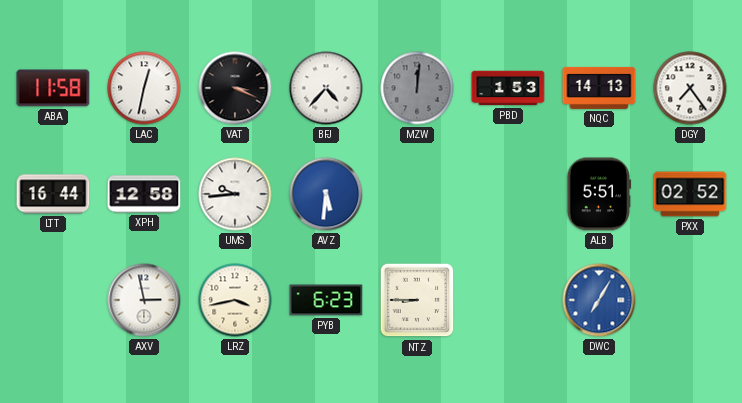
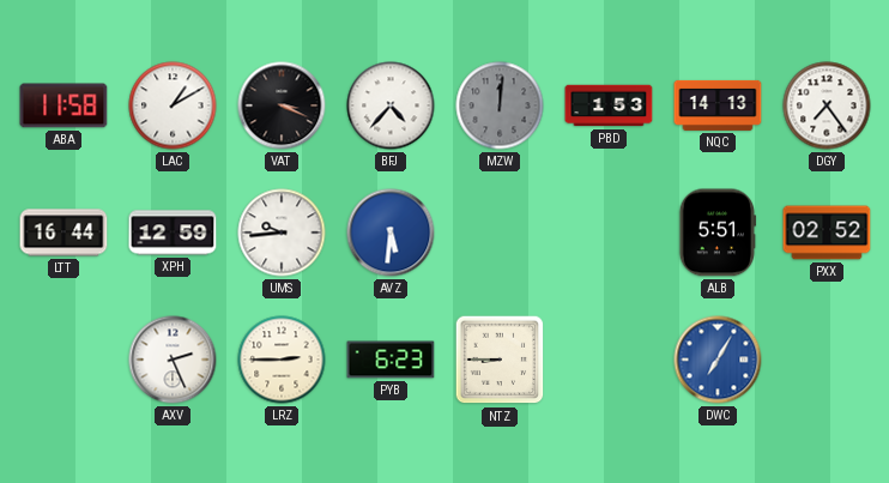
LAC: 12:32 -> 1:10
XPH: 12:58 -> 12:59
AXV: 2:58 -> 2:26
LRZ: 3:43 -> 2:45
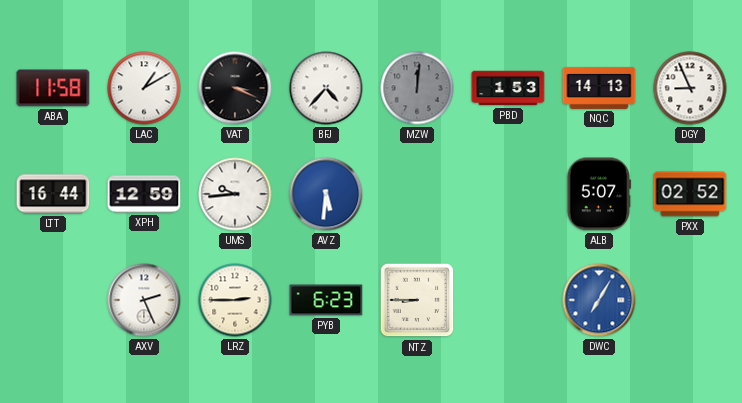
DGY: 7:24 -> 8:56
ALB: 5:51 -> 5:07
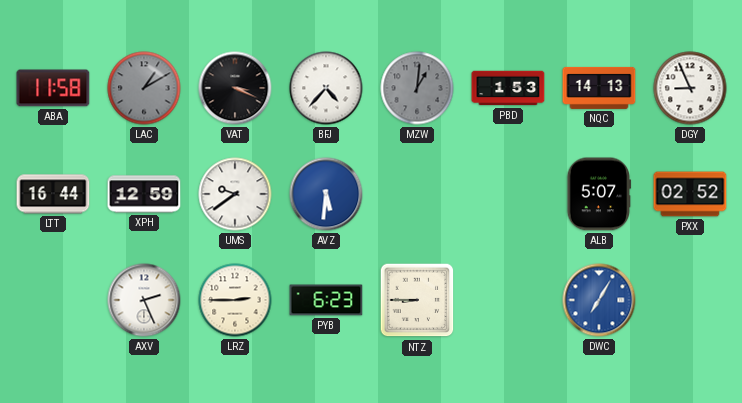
LAC dial: white -> grey
MZW: 12:01 -> 1:01
UMS: 9:44 -> 9:39
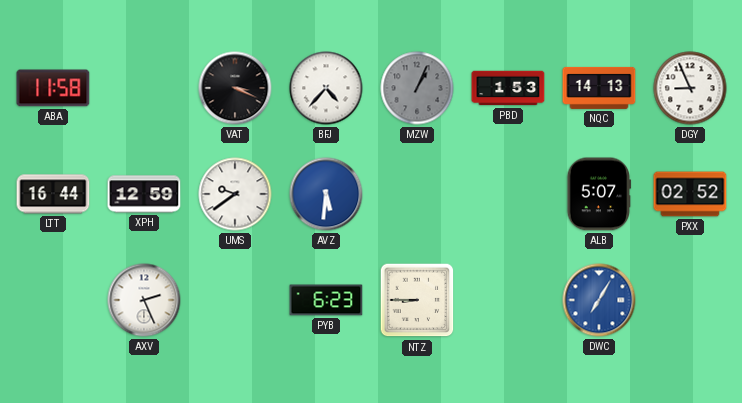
LAC: 1:10 -> none
MZW: 1:01 -> 1:04
LRZ: 2:45 -> none
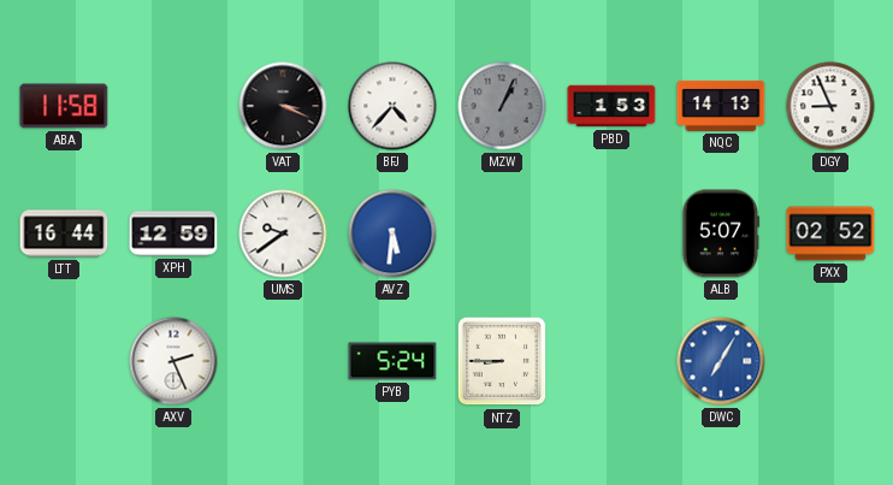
PYB: 6:23 -> 5:24
